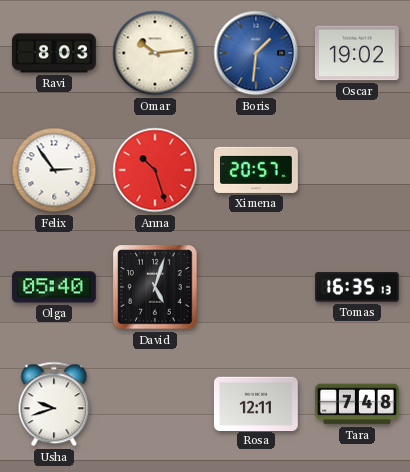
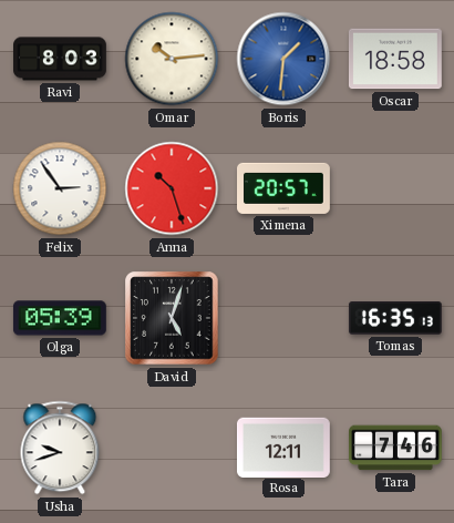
Oscar: 19:02 -> 18:58
Olga: 05:40 -> 05:39
Tara: 7:48 -> 7:46
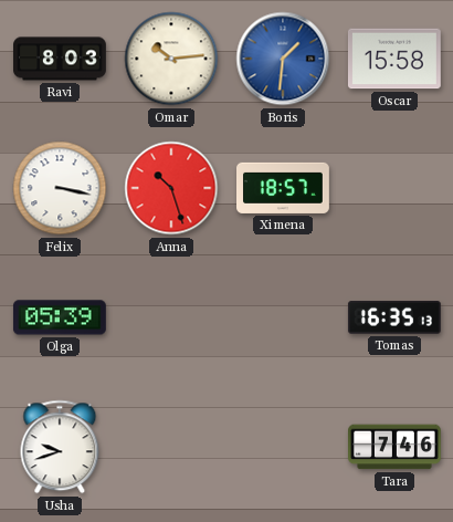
Oscar: 18:58 -> 15:58
Felix: 2:54 -> 3:17
Ximena: 20:57 -> 18:57
David: 5:03 -> none
Rosa: 12:11 -> none
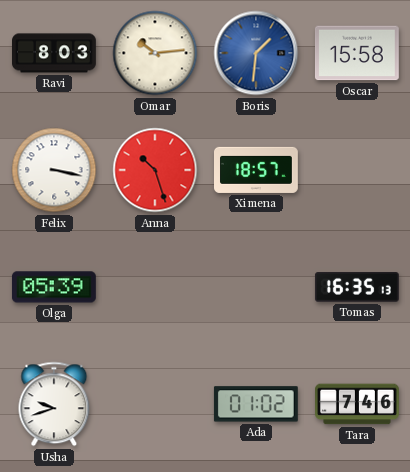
Ada: none -> 01:02
